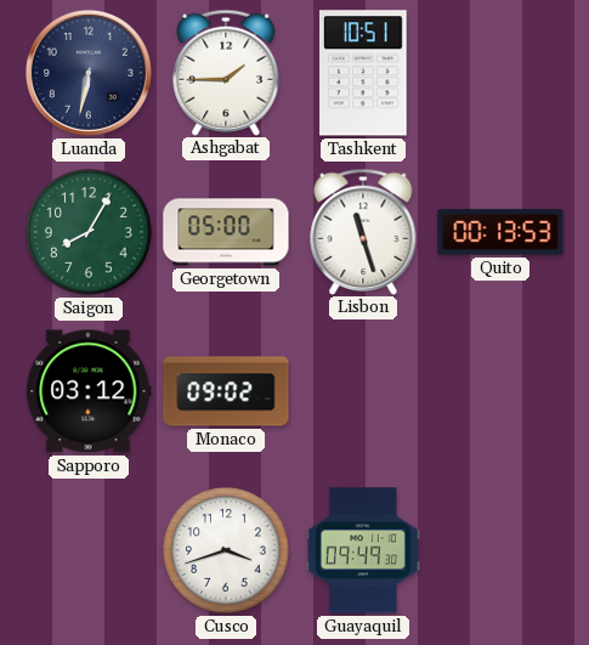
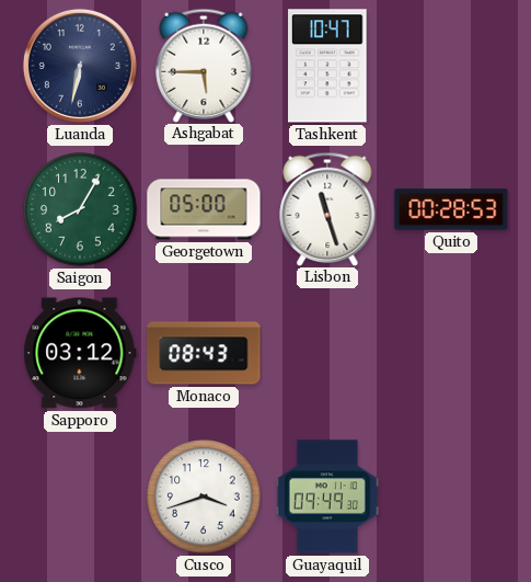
Ashgabat: 1:45 -> 5:45
Tashkent: 10:51 -> 10:47
Quito: 00:13 -> 00:28
Monaco: 09:02 -> 08:43
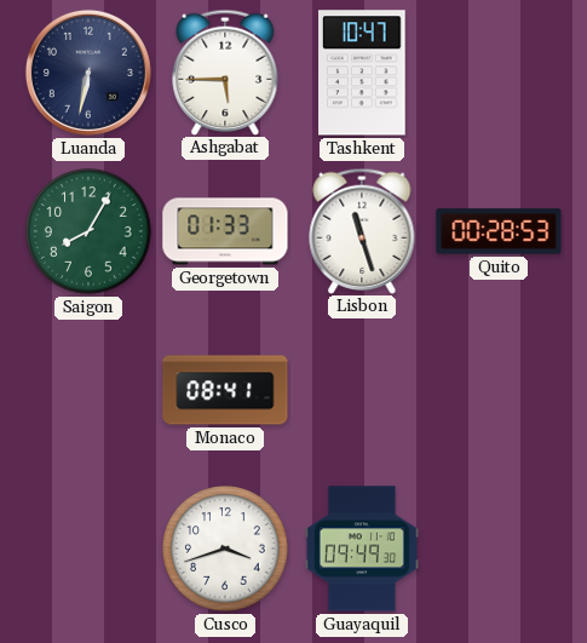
Georgetown: 05:00 -> 01:33
Sapporo: 03:12 -> none
Monaco: 08:43 -> 08:41
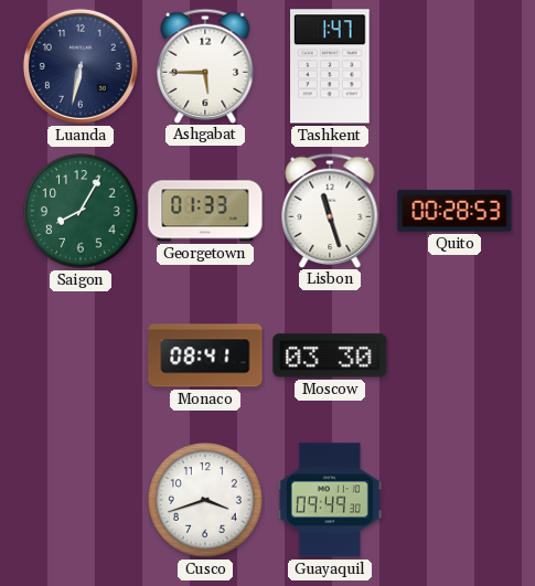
Tashkent: 10:47 -> 1:47
Moscow: none -> 03:30
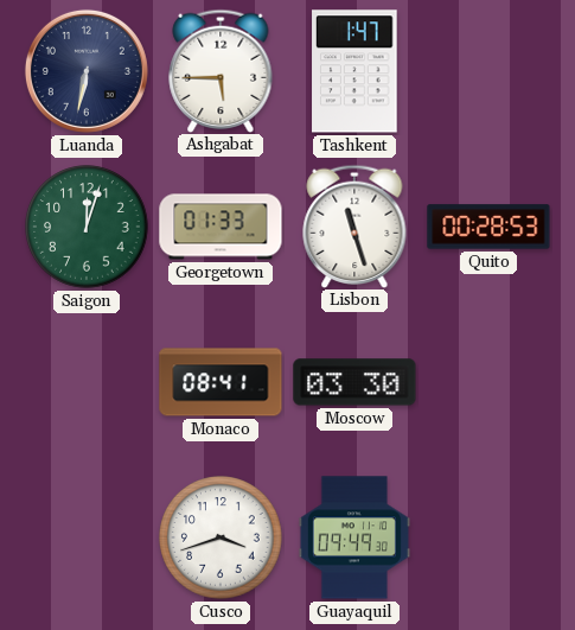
Saigon: 8:05 -> 12:03
